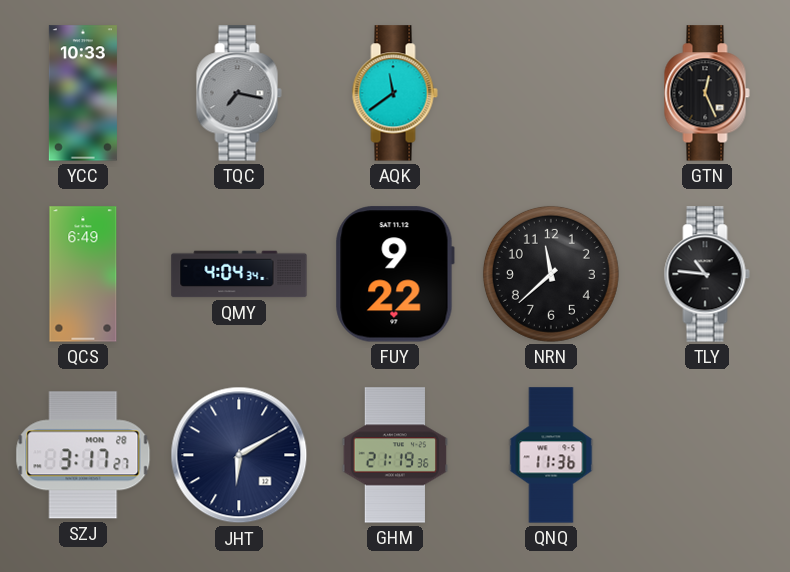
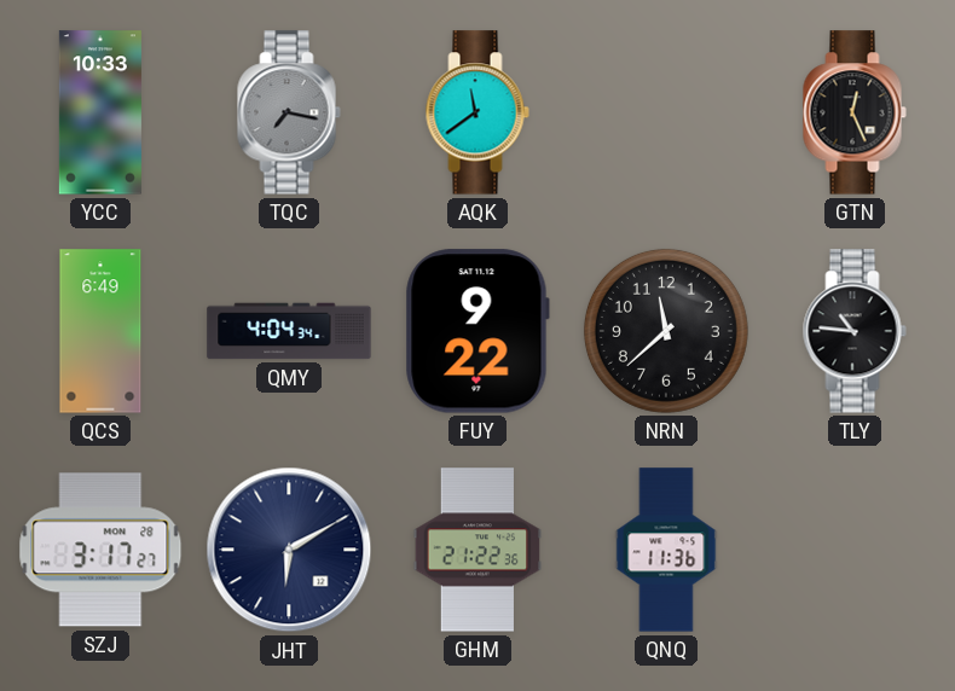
GHM: 21:19 -> 21:22
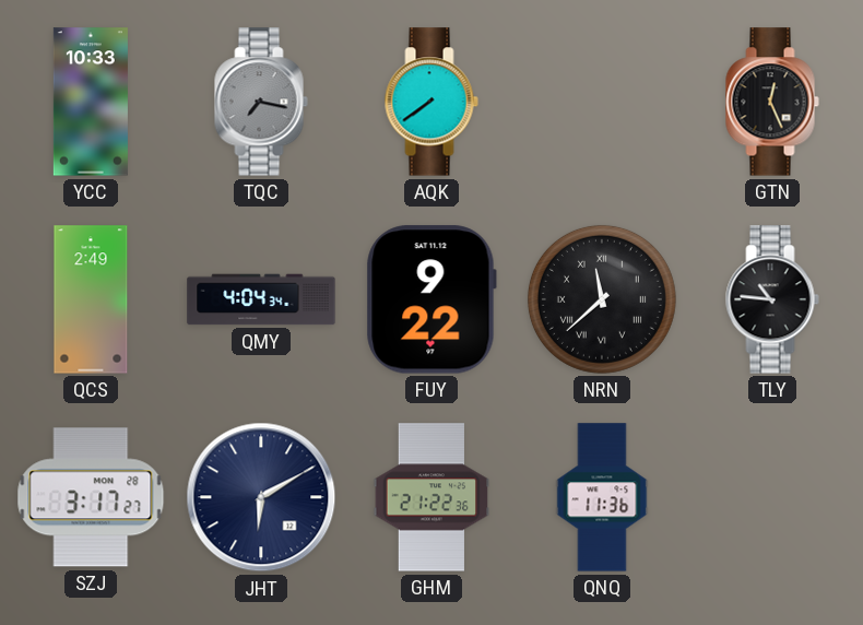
AQK: 11:39 -> 7:39
QCS: 6:49 -> 2:49
NRN numerals: Arabic -> Roman
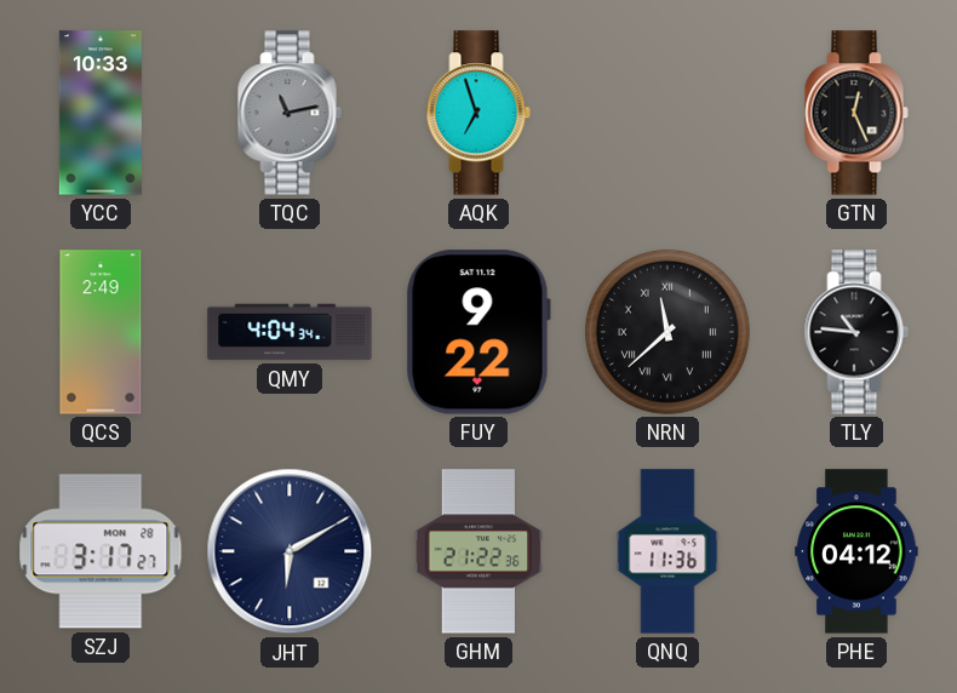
TQC: 7:17 -> 11:13
AQK: 7:39 -> 6:57
PHE: none -> 04:12
